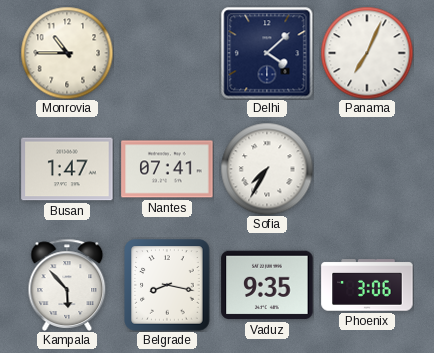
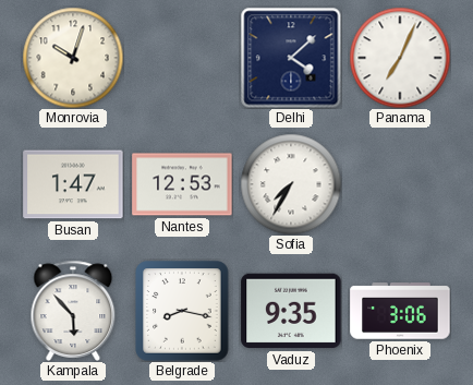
Monrovia: 10:45 -> 10:03
Nantes: 07:41 -> 12:53
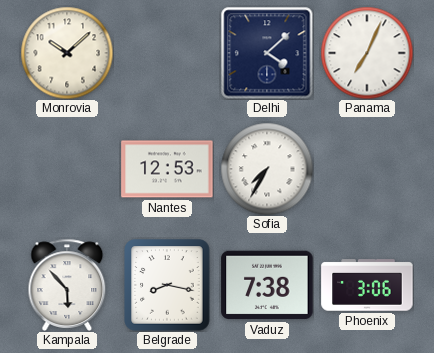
Monrovia: 10:03 -> 10:08
Busan: 1:47 -> none
Vaduz: 9:35 -> 7:38
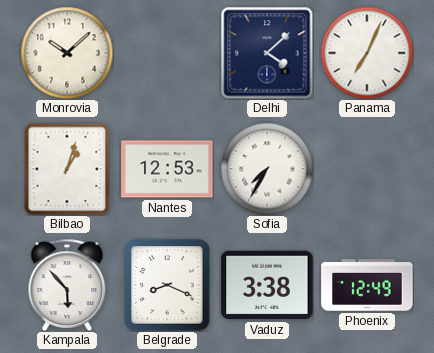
Bilbao: none -> 1:03
Belgrade: 8:17 -> 8:19
Vaduz: 7:38 -> 3:38
Phoenix: 3:06 -> 12:49
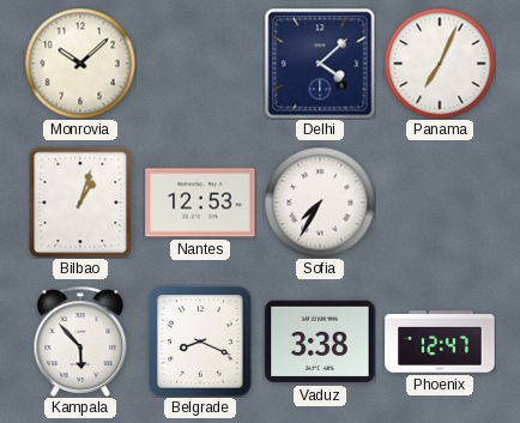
Phoenix: 12:49 -> 12:47
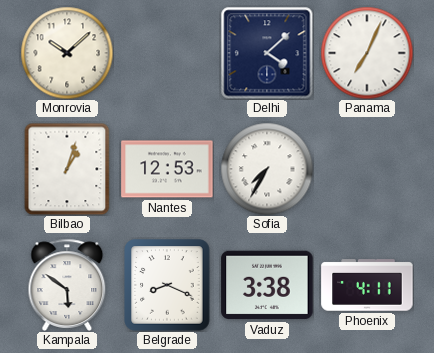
Kampala: 5:53 -> 5:51
Phoenix: 12:47 -> 4:11
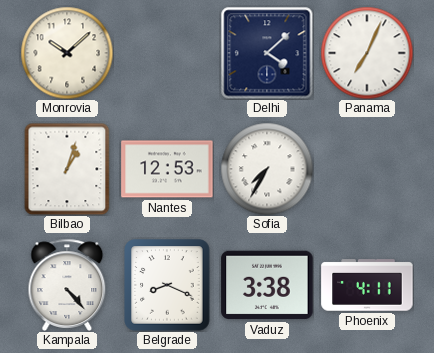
Kampala: 5:51 -> 4:23
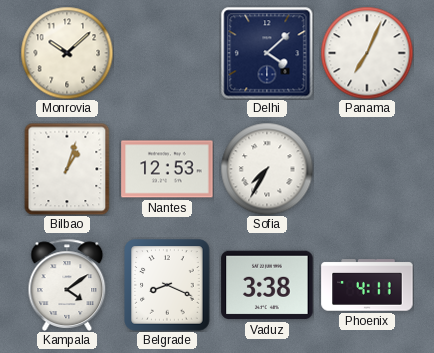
Kampala: 4:23 -> 4:09
